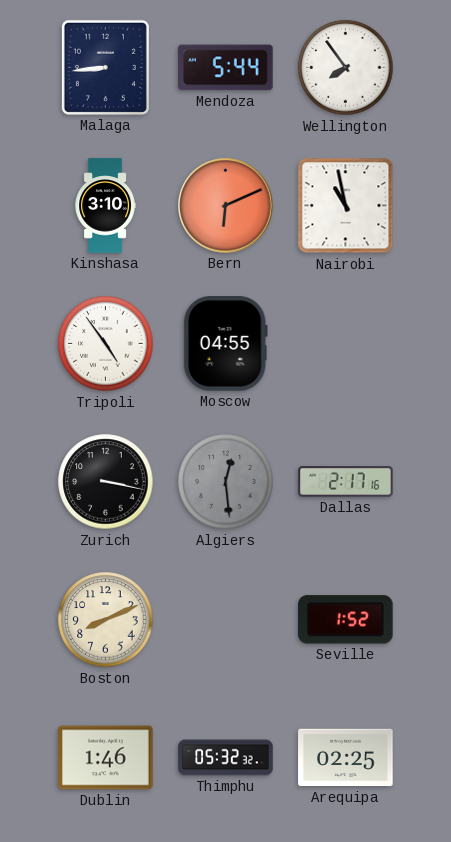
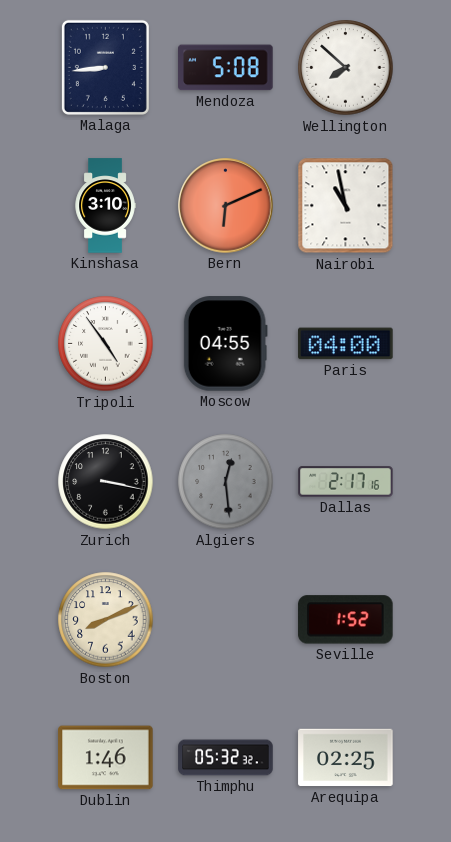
Mendoza: 5:44 -> 5:08
Wellington: 7:54 -> 7:52
Paris: none -> 04:00
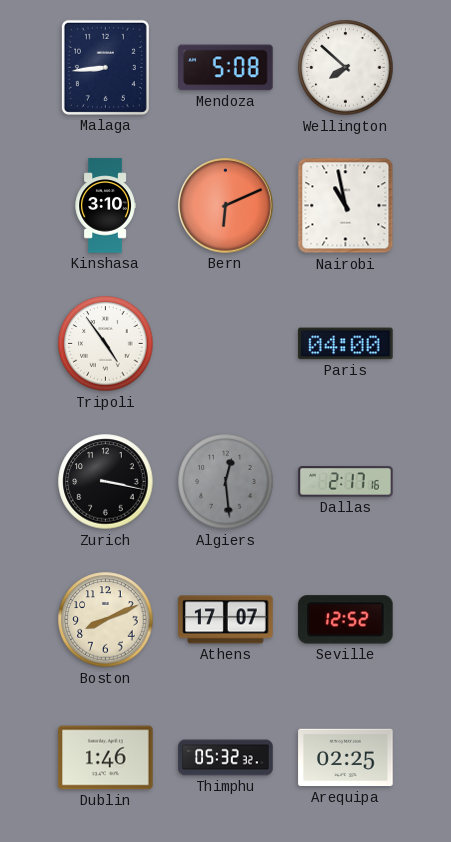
Moscow: 04:55 -> none
Athens: none -> 17:07
Seville: 1:52 -> 12:52
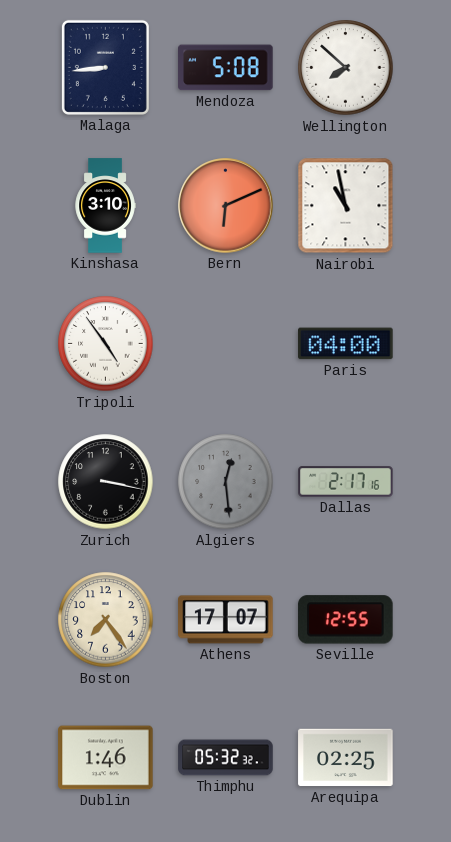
Boston: 8:11 -> 7:24
Seville: 12:52 -> 12:55
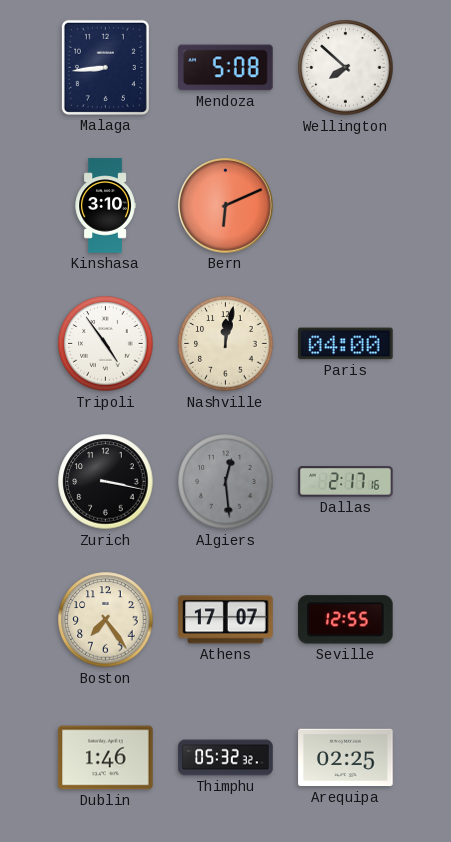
Nairobi: 10:58 -> none
Nashville: none -> 12:02
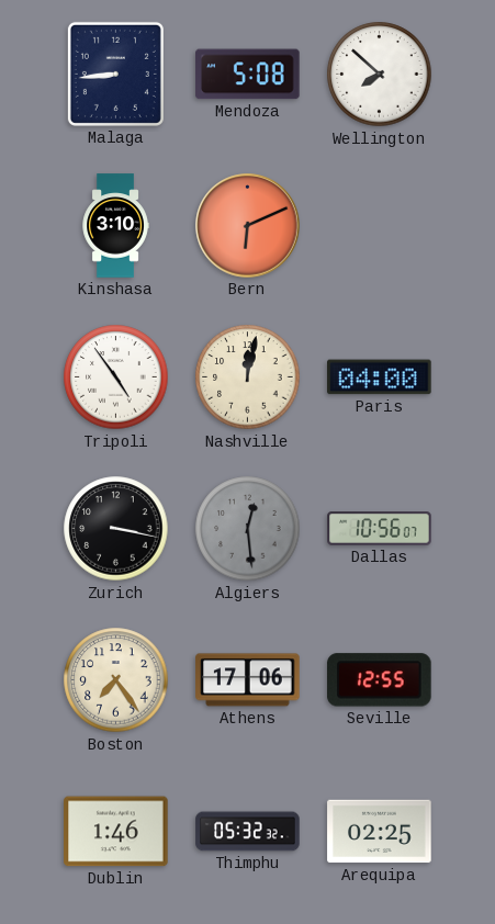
Dallas: 2:17 -> 10:56
Athens: 17:07 -> 17:06
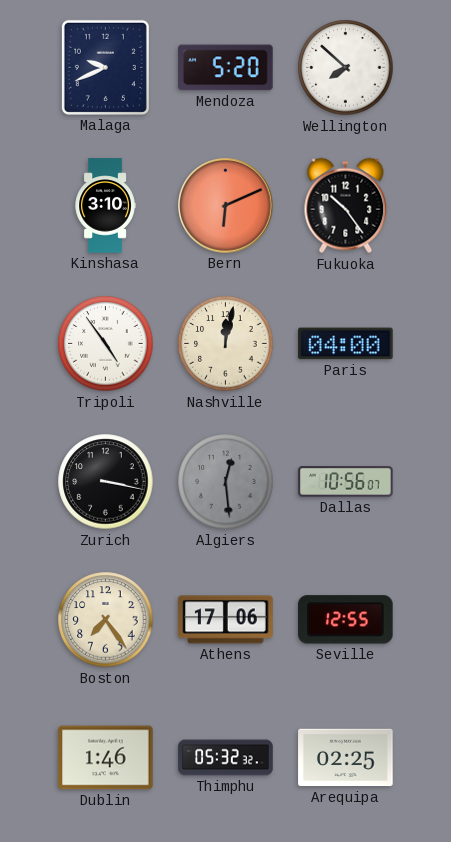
Malaga: 8:44 -> 9:41
Mendoza: 5:08 -> 5:20
Fukuoka: none -> 10:24
